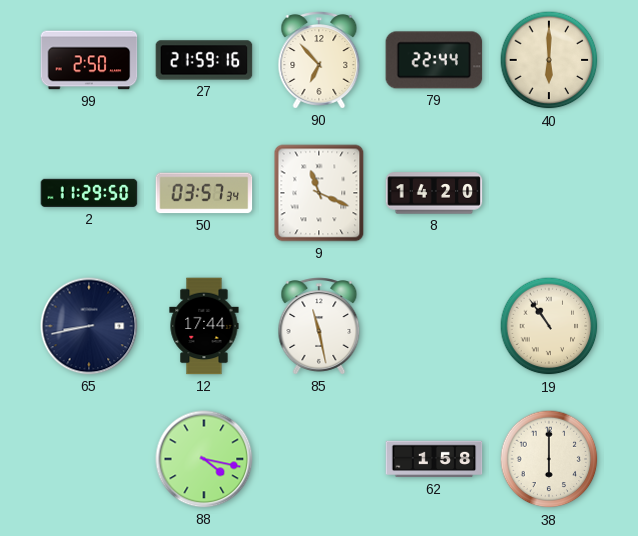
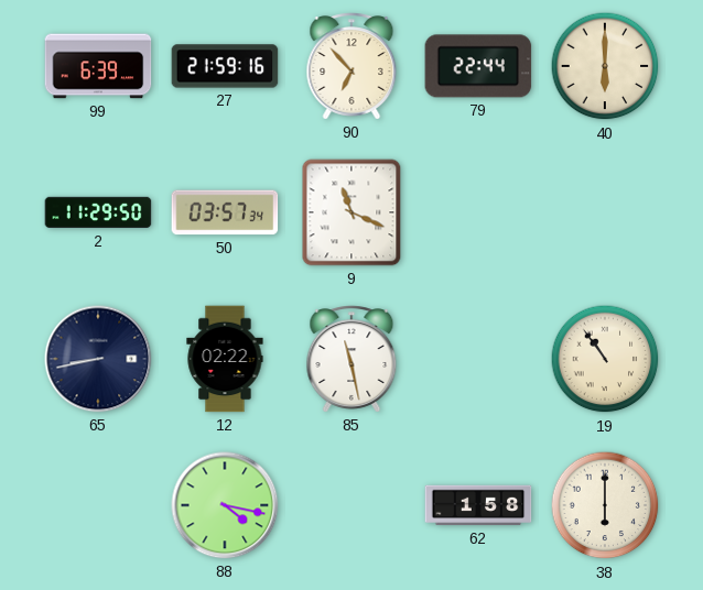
99: 2:50 -> 6:39
8: 14:20 -> none
12: 17:44 -> 02:22
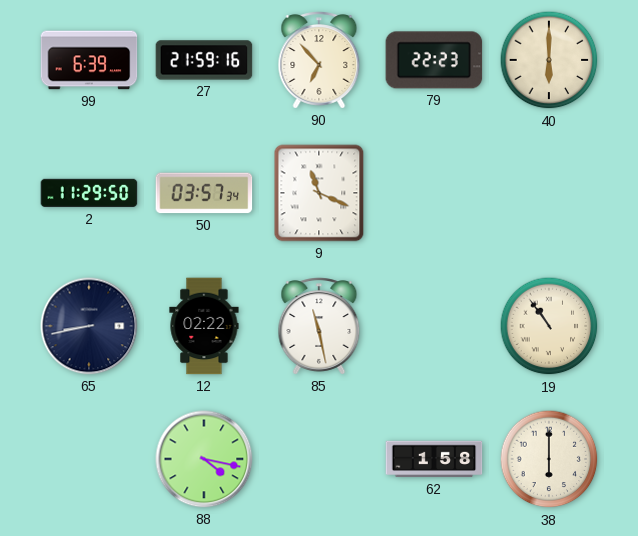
79: 22:44 -> 22:23
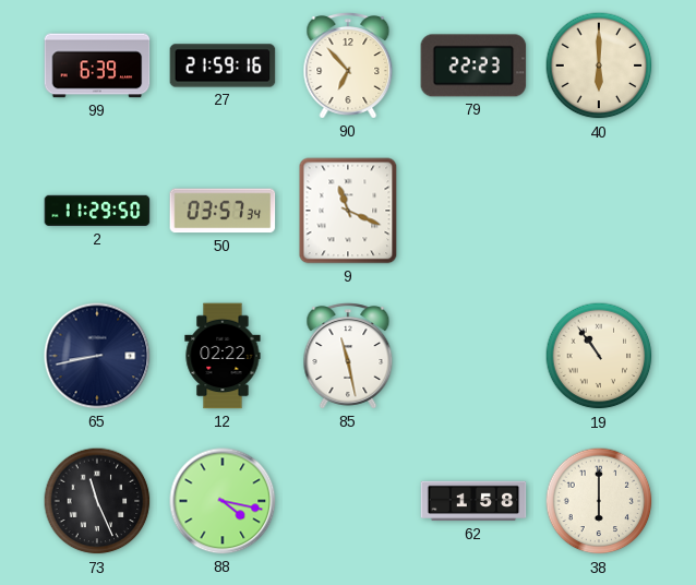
73: none -> 11:26
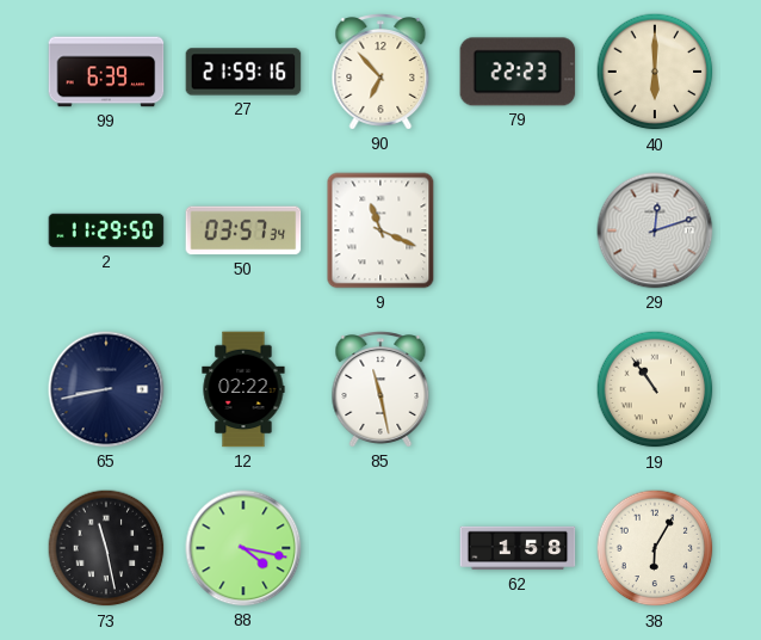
29: none -> 12:12
73: 11:26 -> 11:28
38: 6:00 -> 6:05
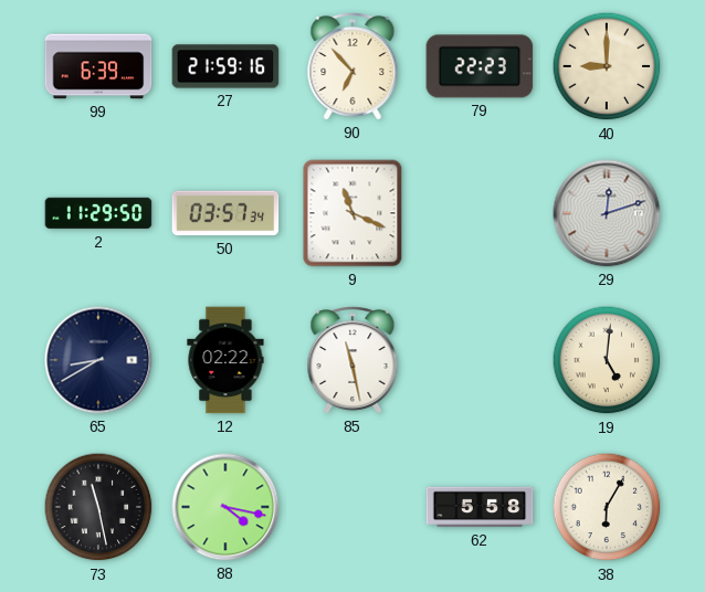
40: 6:00 -> 9:00
65: 8:43 -> 8:40
19: 10:54 -> 5:01
62: 1:58 -> 5:58
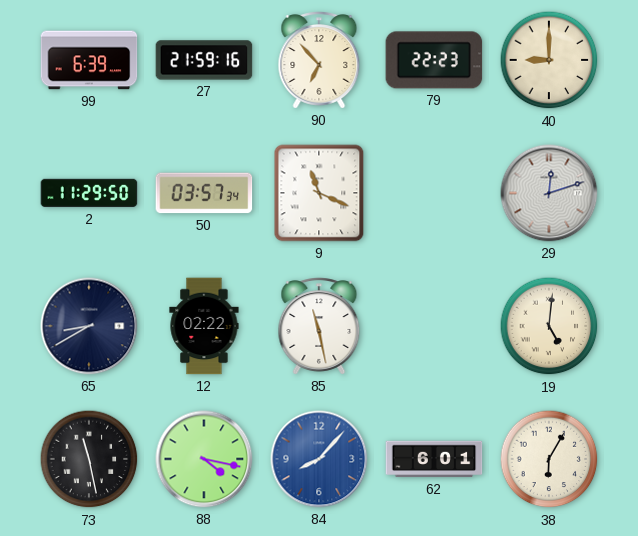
84: none -> 8:07
62: 5:58 -> 6:01
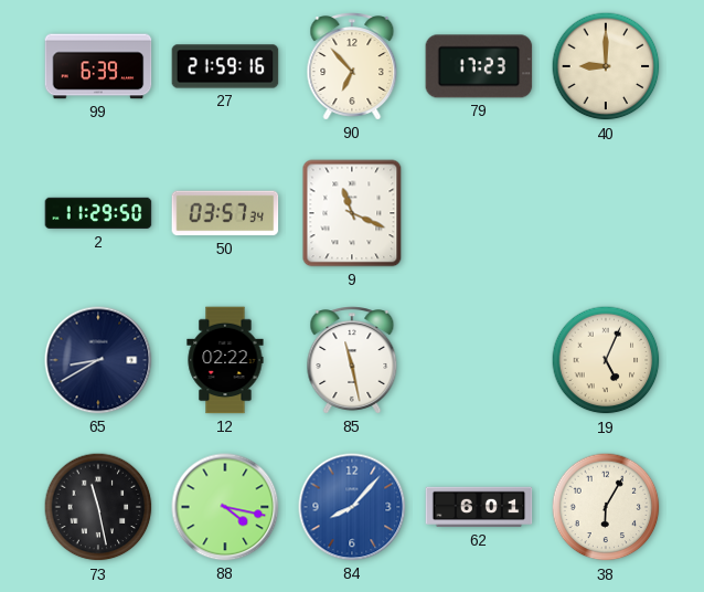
79: 22:23 -> 17:23
29: 12:12 -> none
19: 5:01 -> 5:04
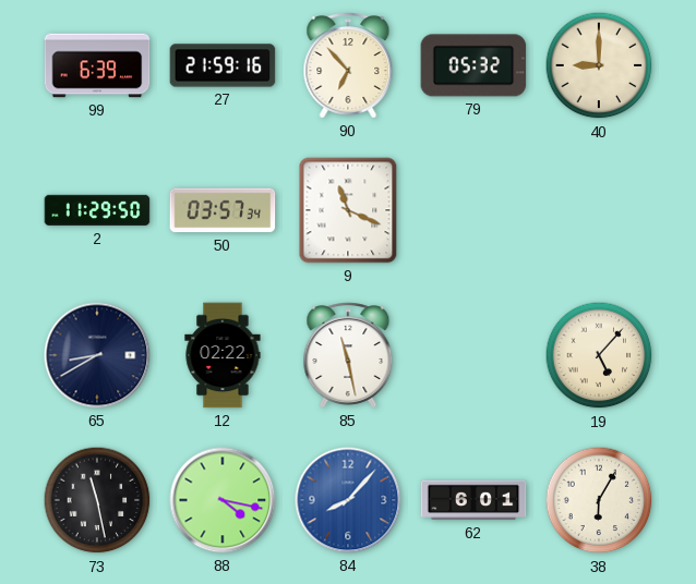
79: 17:23 -> 05:32
19: 5:04 -> 5:07
